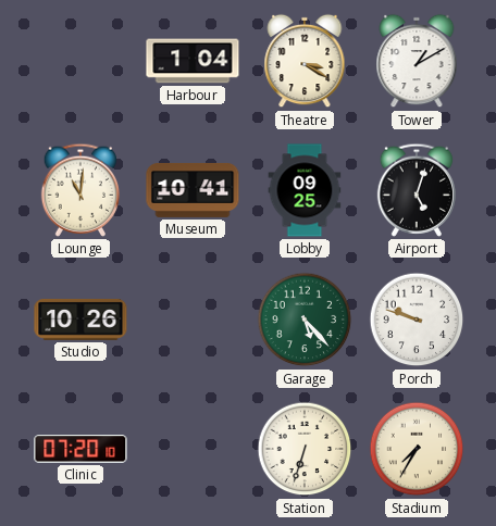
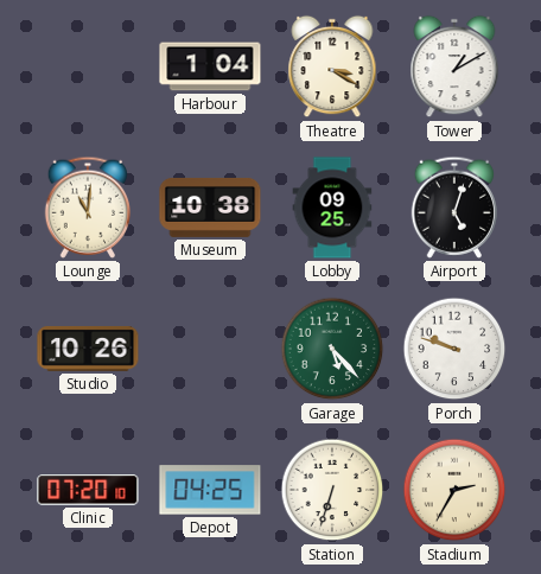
Museum: 10:41 -> 10:38
Depot: none -> 04:25
Stadium: 7:35 -> 2:35
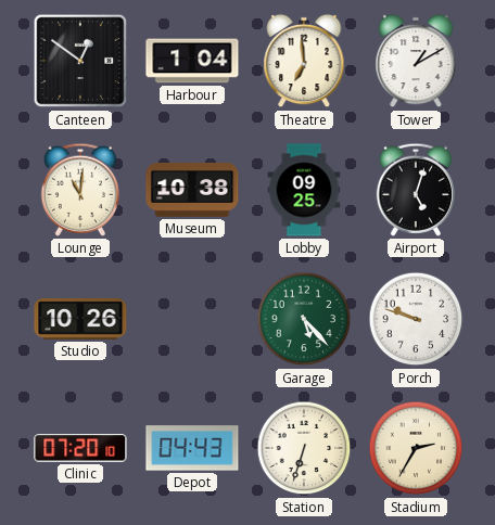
Canteen: none -> 12:51
Theatre: 3:20 -> 6:59
Depot: 04:25 -> 04:43
